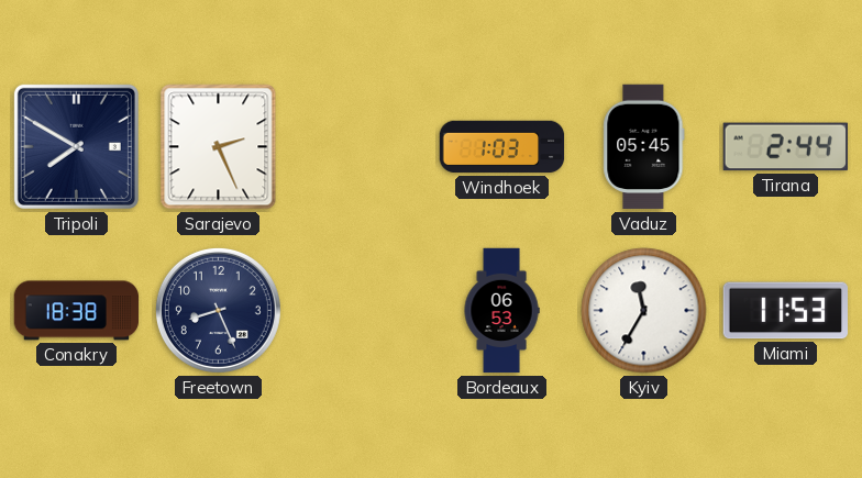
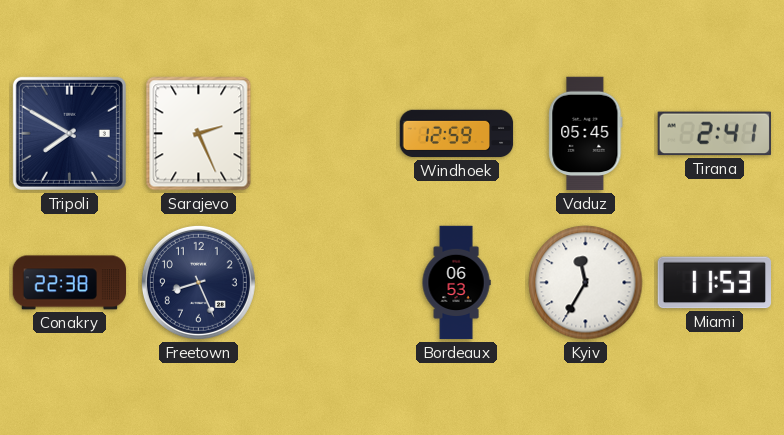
Windhoek: 1:03 -> 12:59
Tirana: 2:44 -> 2:41
Conakry: 18:38 -> 22:38
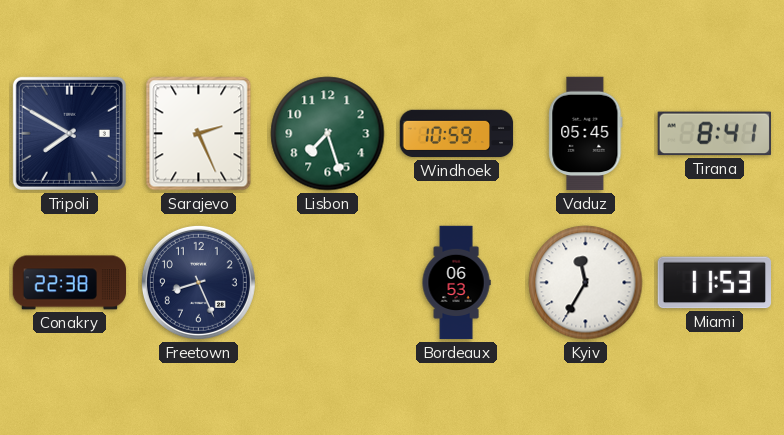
Lisbon: none -> 7:27
Windhoek: 12:59 -> 10:59
Tirana: 2:41 -> 8:41
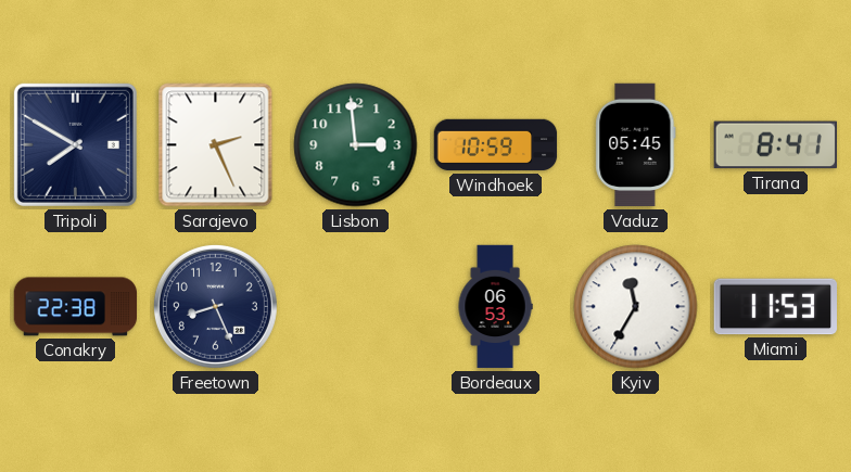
Lisbon: 7:27 -> 2:59
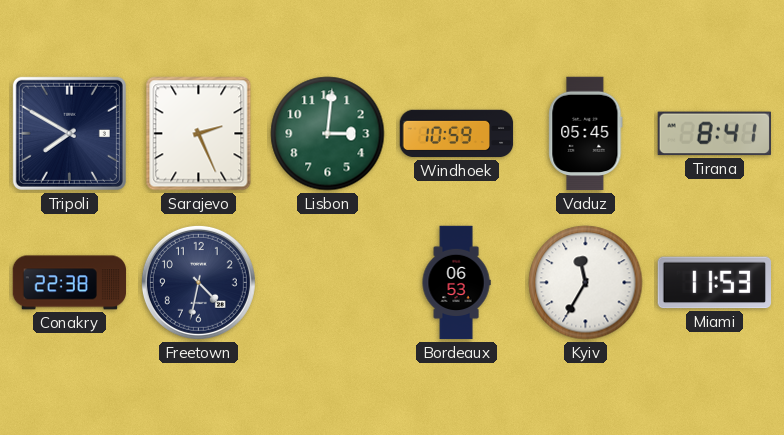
Lisbon: 2:59 -> 3:01
Freetown: 8:26 -> 4:32
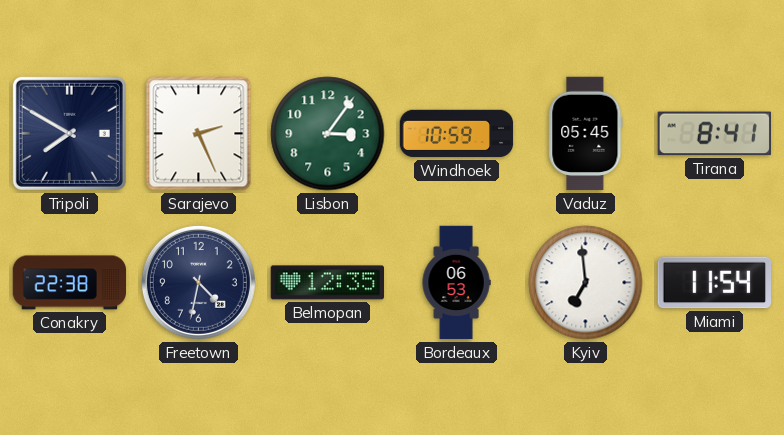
Lisbon: 3:01 -> 3:06
Belmopan: none -> 12:35
Kyiv: 11:35 -> 6:59
Miami: 11:53 -> 11:54
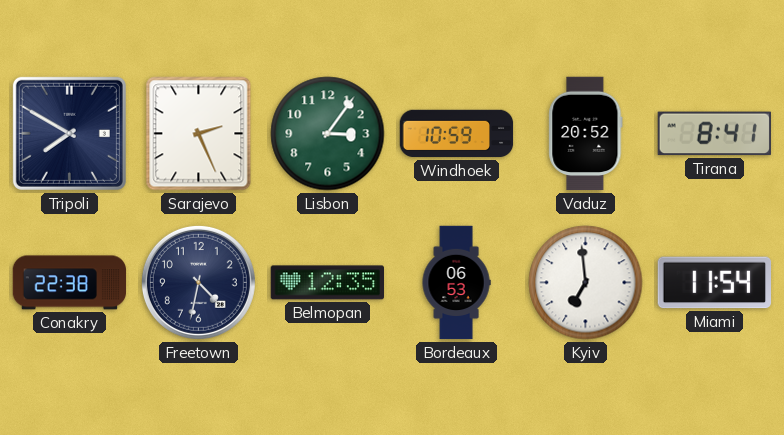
Vaduz: 05:45 -> 20:52
